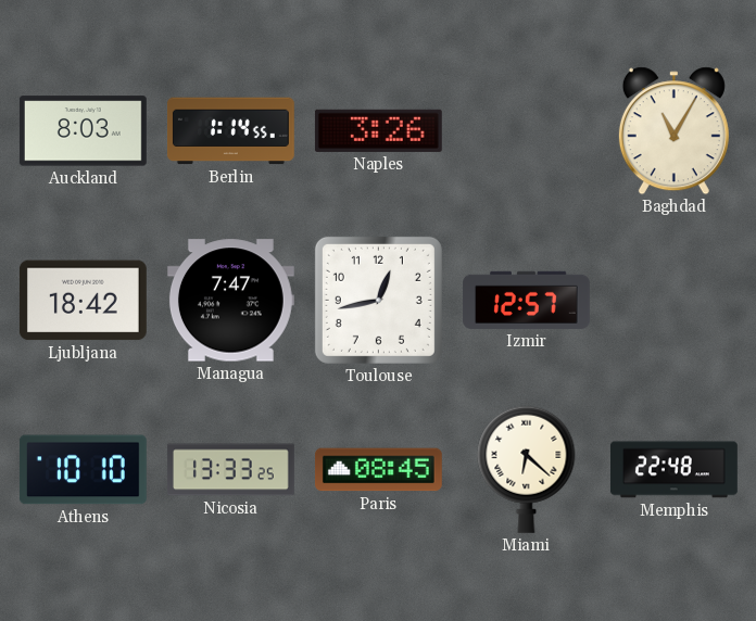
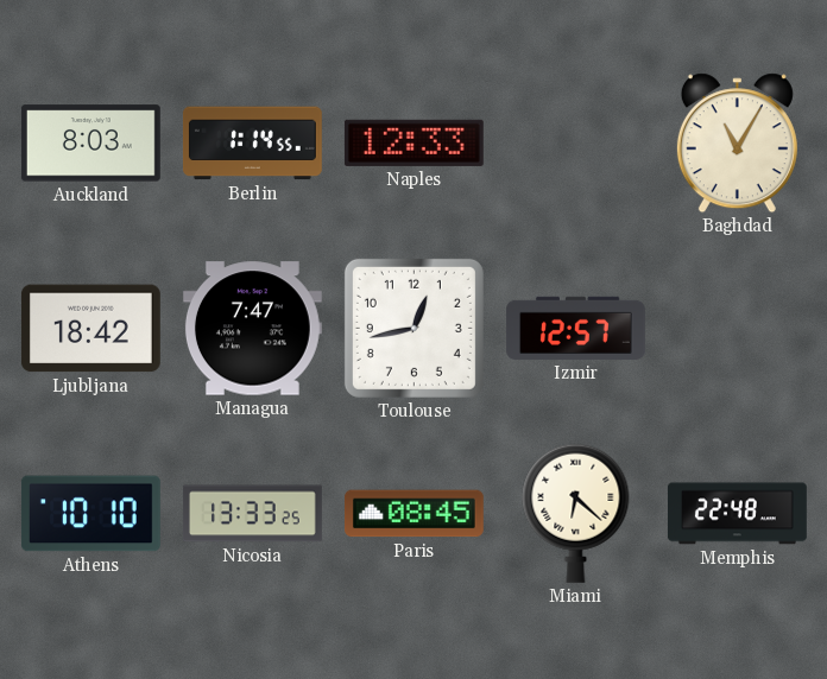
Naples: 3:26 -> 12:33
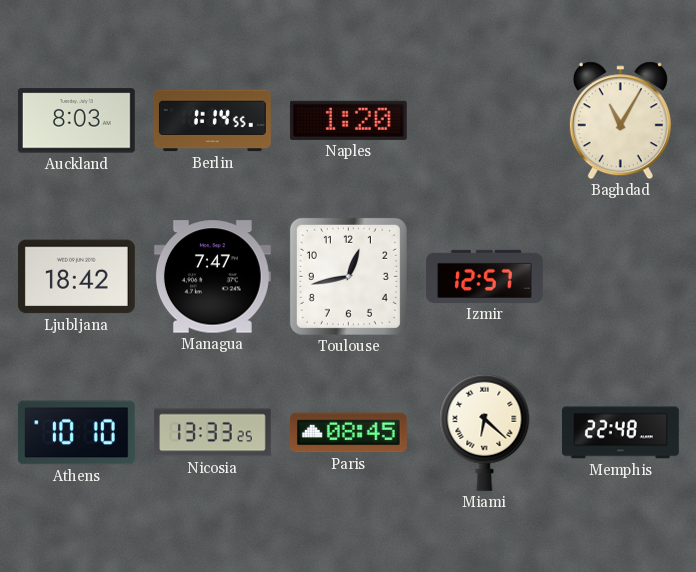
Naples: 12:33 -> 1:20
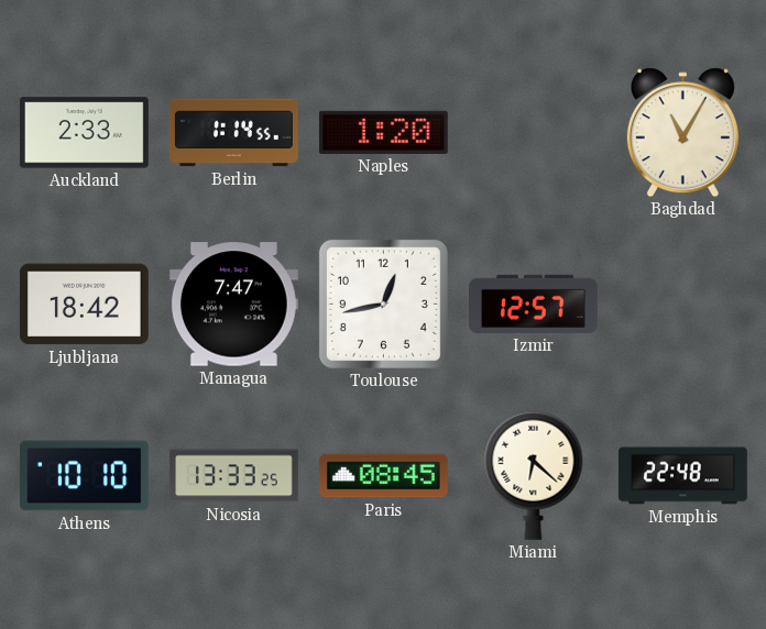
Auckland: 8:03 -> 2:33
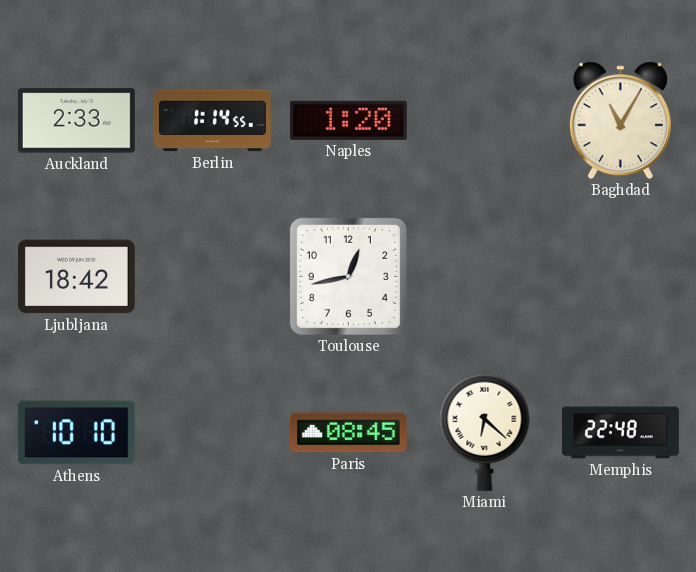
Managua: 7:47 -> none
Izmir: 12:57 -> none
Nicosia: 13:33 -> none
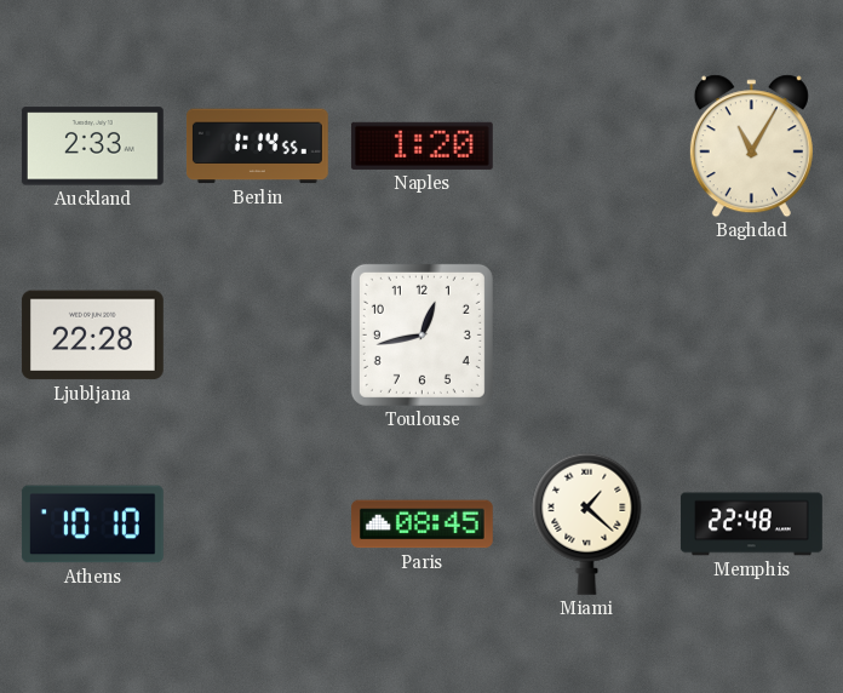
Ljubljana: 18:42 -> 22:28
Miami: 6:22 -> 1:22
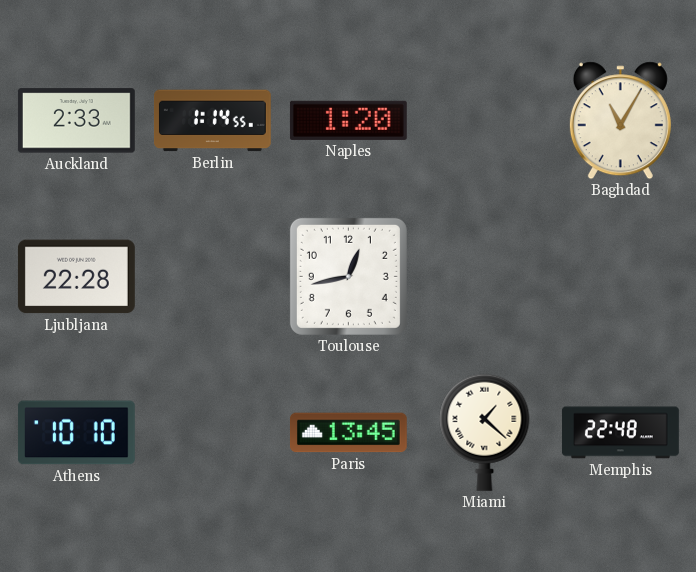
Paris: 08:45 -> 13:45
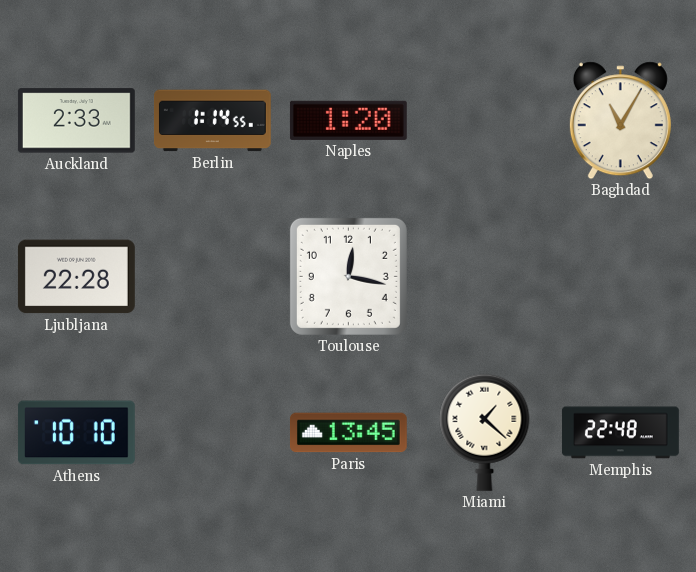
Toulouse: 12:43 -> 12:17
